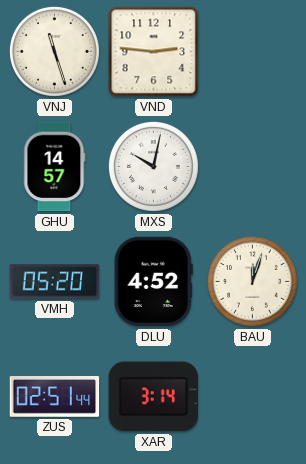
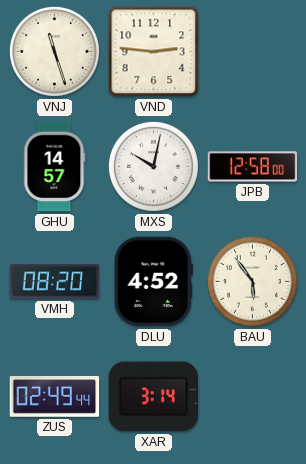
JPB: none -> 12:58
VMH: 05:20 -> 08:20
BAU: 12:03 -> 5:54
ZUS: 02:51 -> 02:49
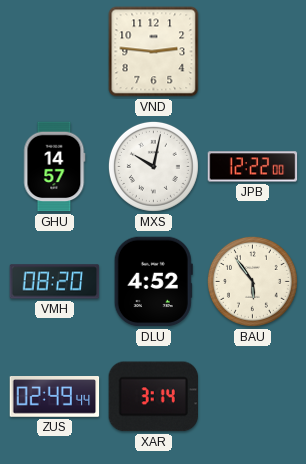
VNJ: 11:27 -> none
JPB: 12:58 -> 12:22
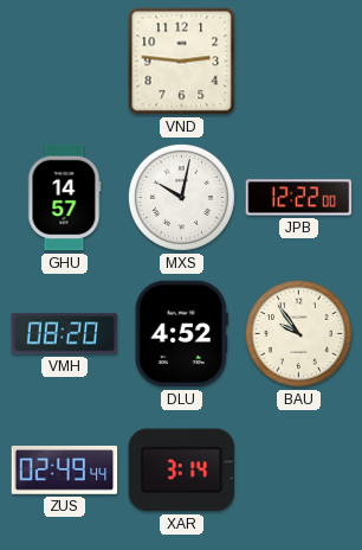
BAU: 5:54 -> 9:54
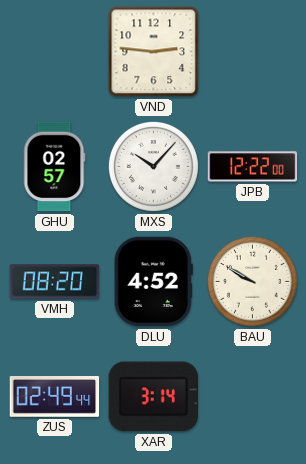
GHU: 14:57 -> 02:57
MXS: 10:02 -> 10:07
BAU: 9:54 -> 9:50
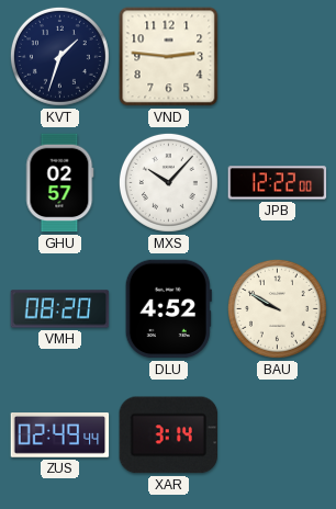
KVT: none -> 1:33
